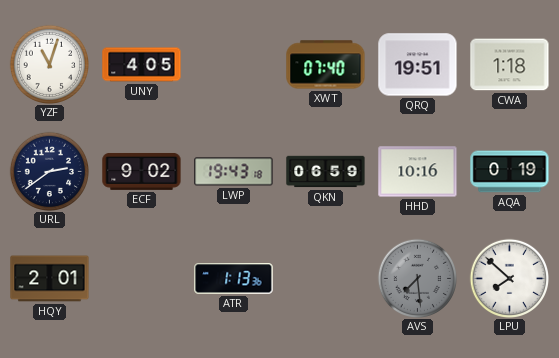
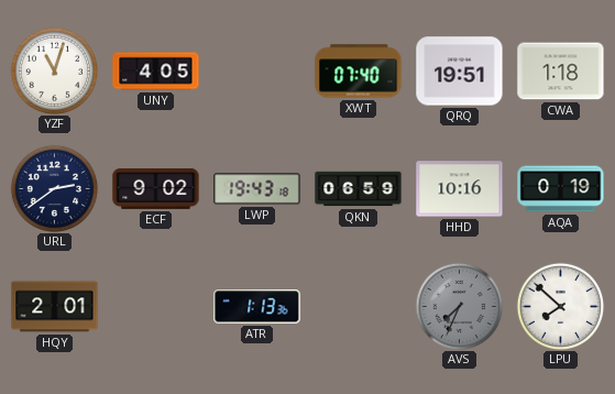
AVS: 7:29 -> 7:34
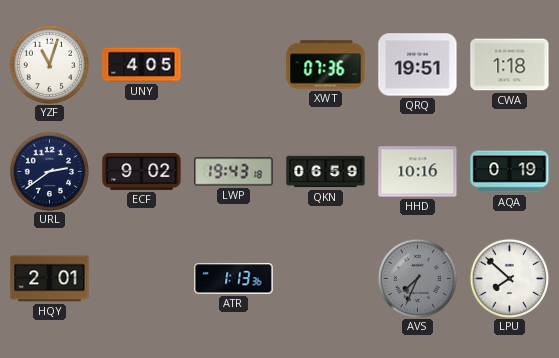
XWT: 07:40 -> 07:36
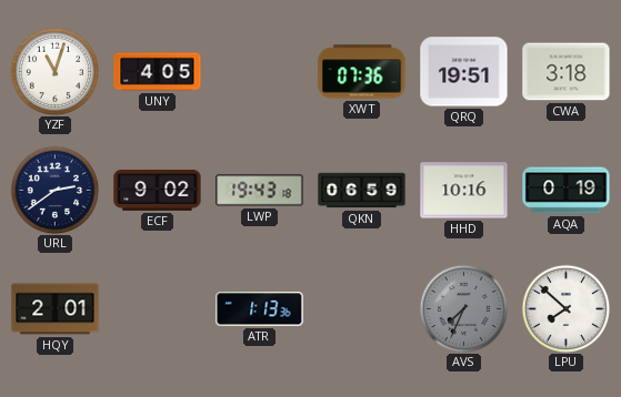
CWA: 1:18 -> 3:18
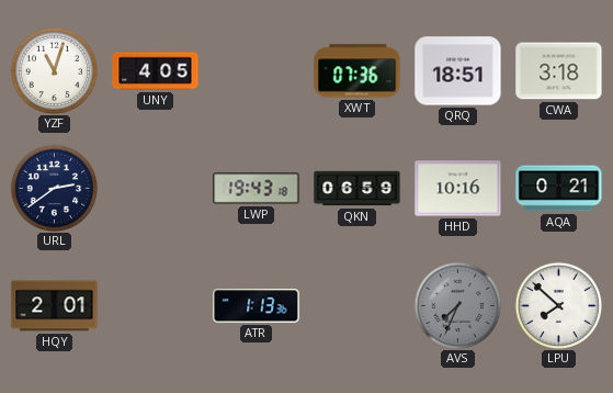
QRQ: 19:51 -> 18:51
ECF: 9:02 -> none
AQA: 0:19 -> 0:21
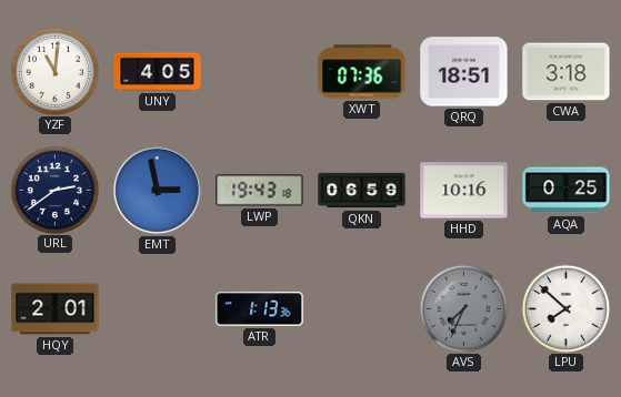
YZF: 11:03 -> 11:01
EMT: none -> 2:58
AQA: 0:21 -> 0:25
